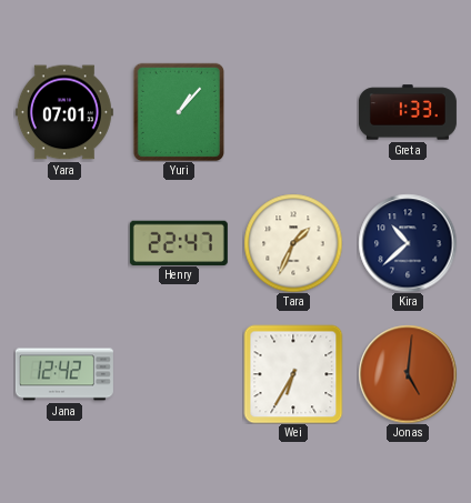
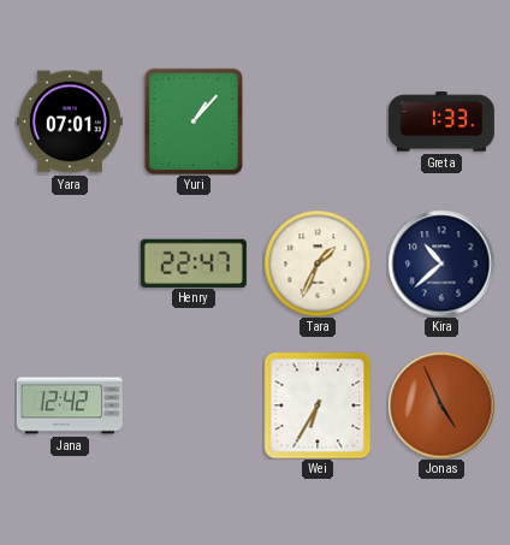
Jonas: 5:01 -> 4:56
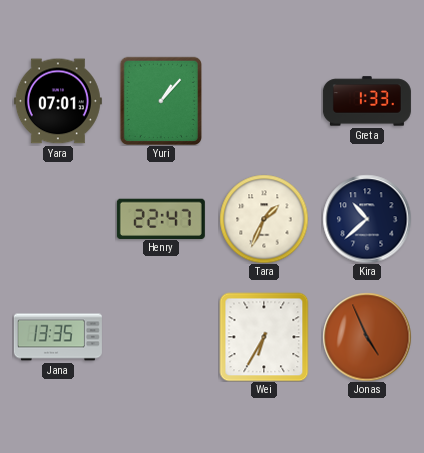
Jana: 12:42 -> 13:35
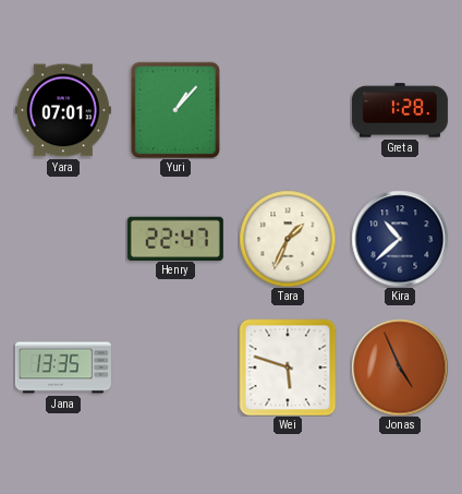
Greta: 1:33 -> 1:28
Wei: 6:35 -> 5:48
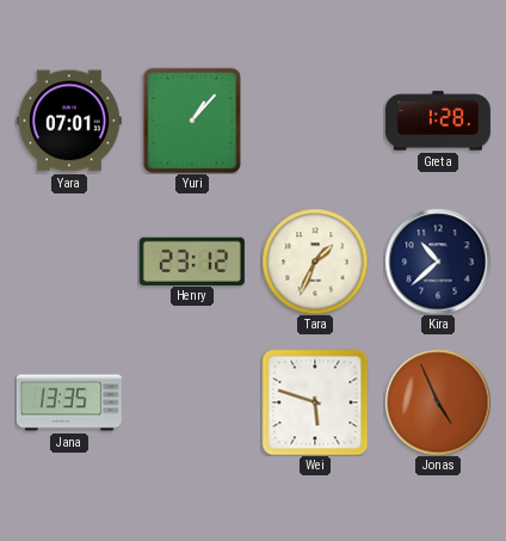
Henry: 22:47 -> 23:12
